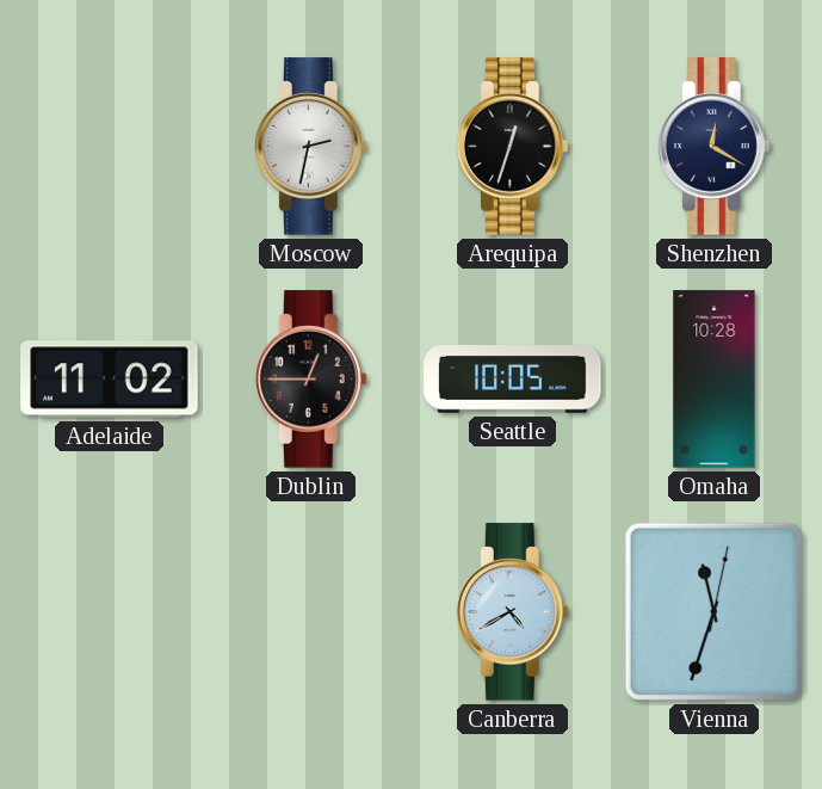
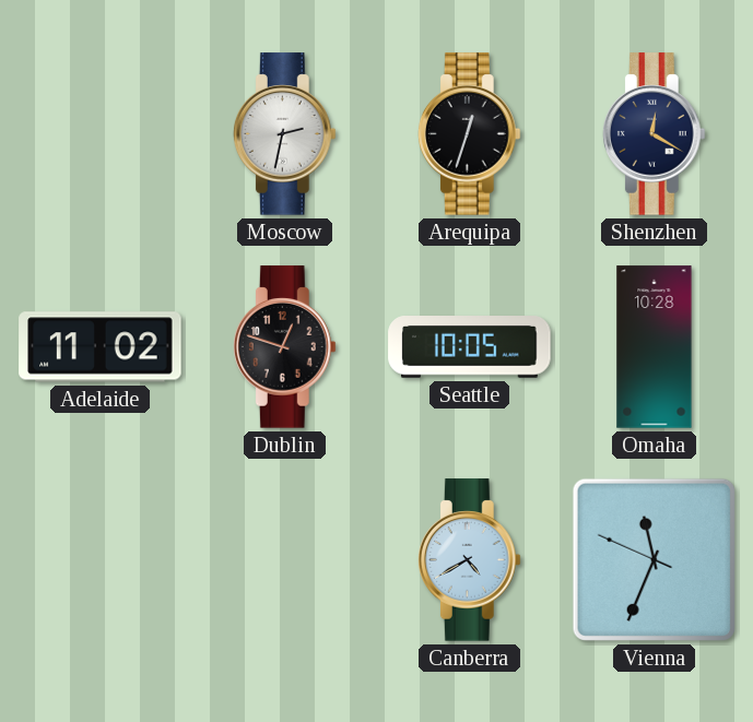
Dublin: 12:45 -> 12:48
Vienna: 11:33:02 -> 11:33:49
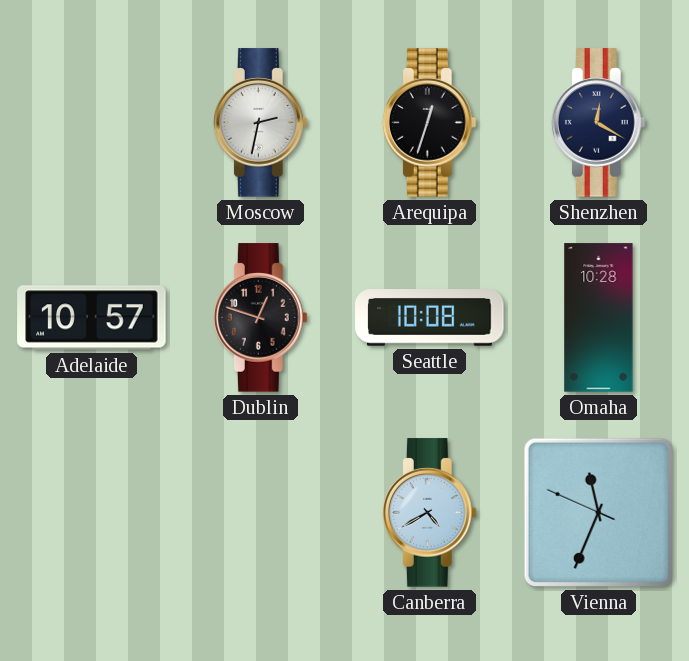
Adelaide: 11:02 -> 10:57
Seattle: 10:05 -> 10:08
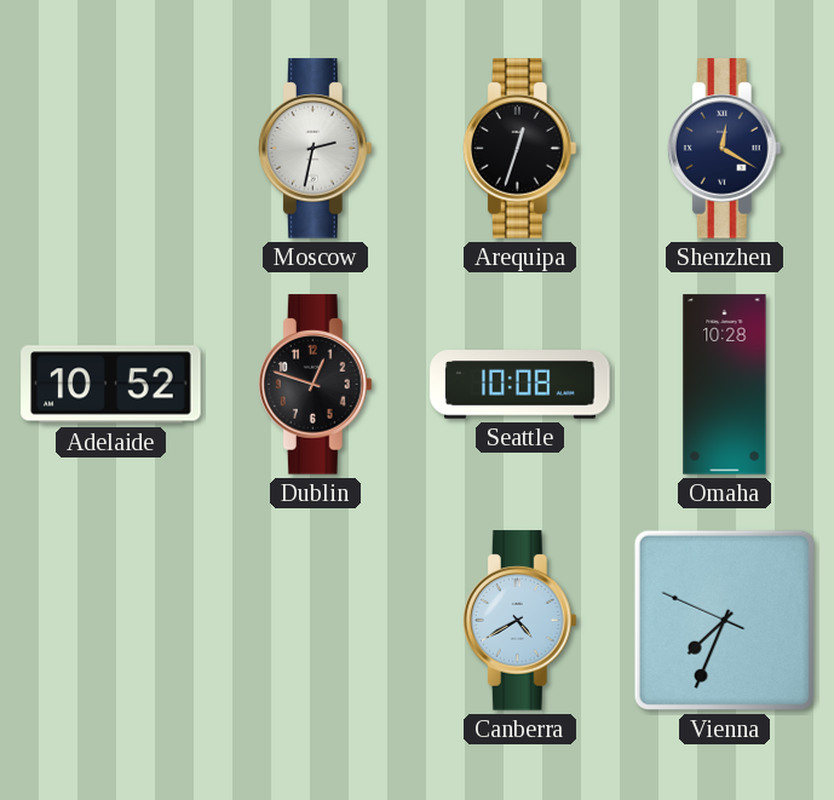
Adelaide: 10:57 -> 10:52
Vienna: 11:33 -> 7:33
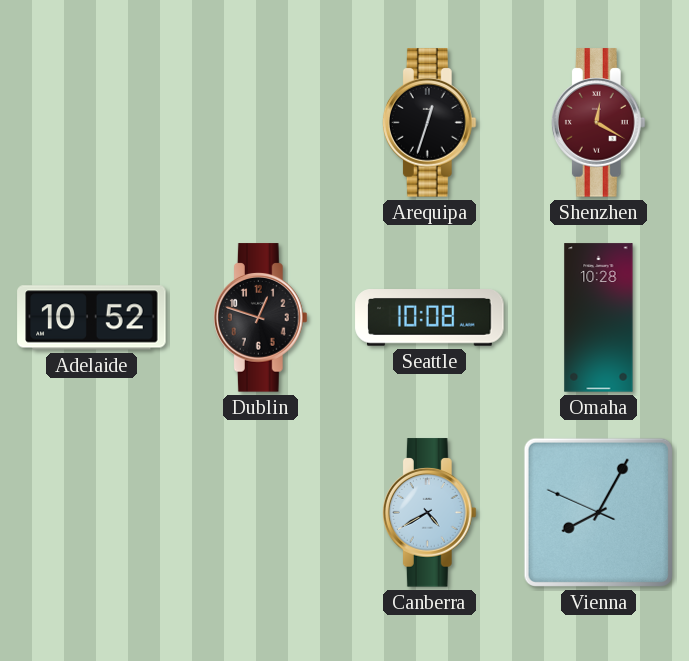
Moscow: 2:32 -> none
Shenzhen dial: navy -> burgundy
Vienna: 7:33 -> 8:04
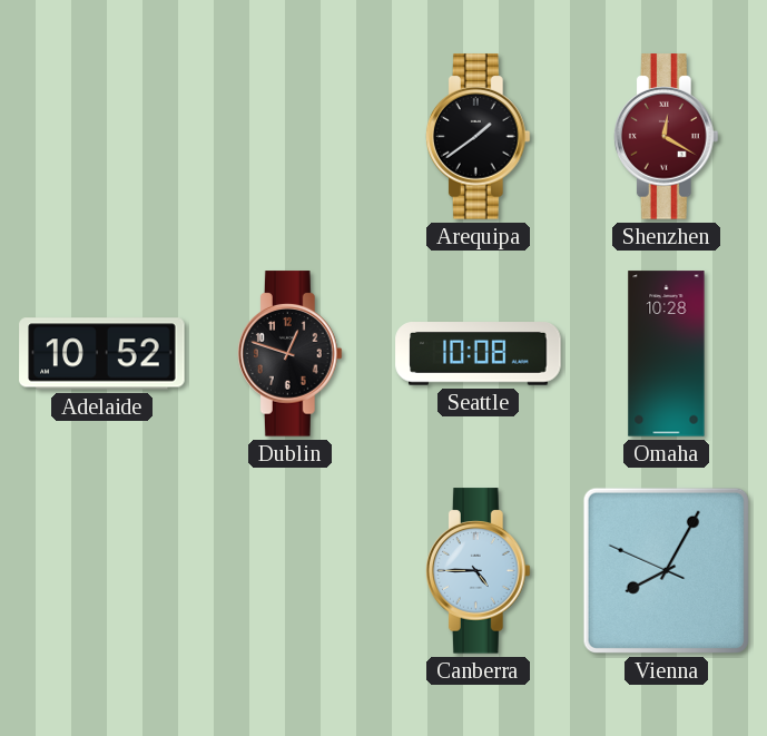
Arequipa: 12:33 -> 1:39
Canberra: 4:40 -> 4:45
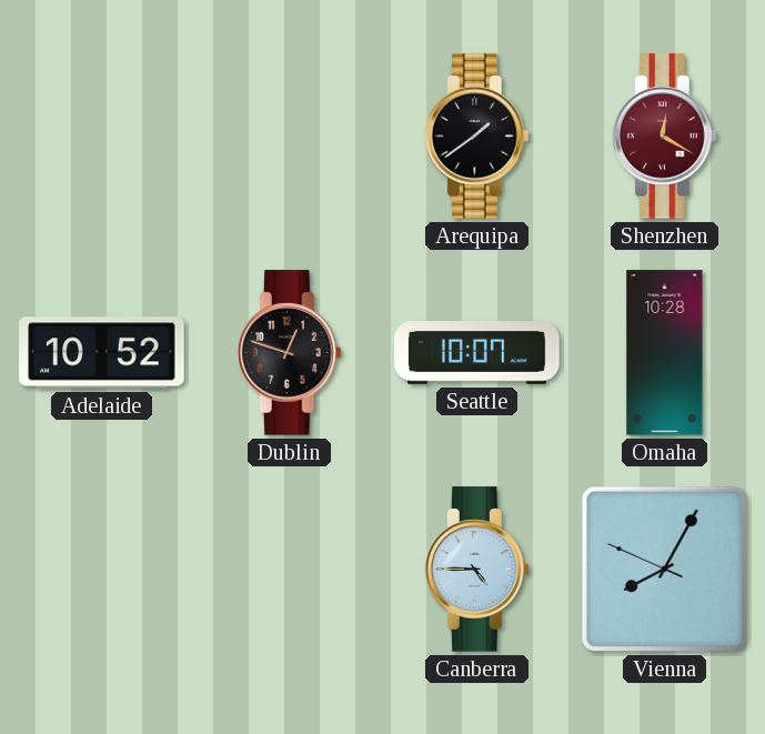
Seattle: 10:08 -> 10:07
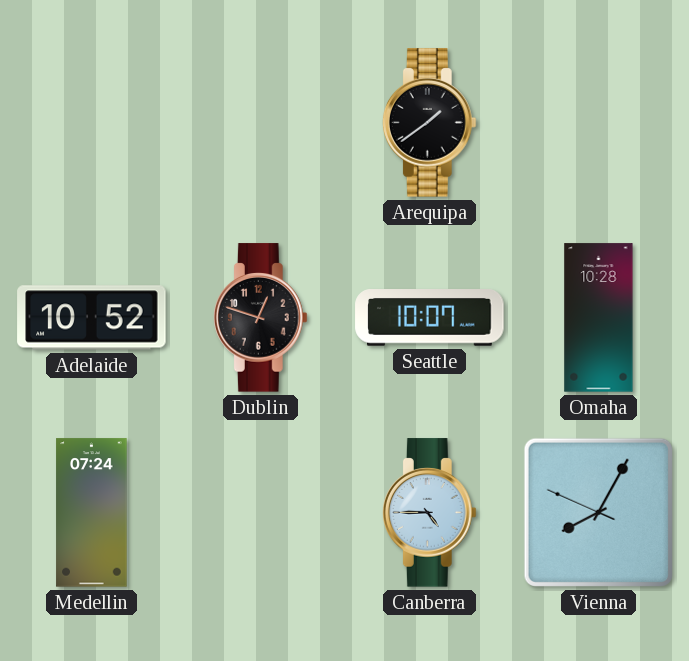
Shenzhen: 12:20 -> none
Medellin: none -> 07:24
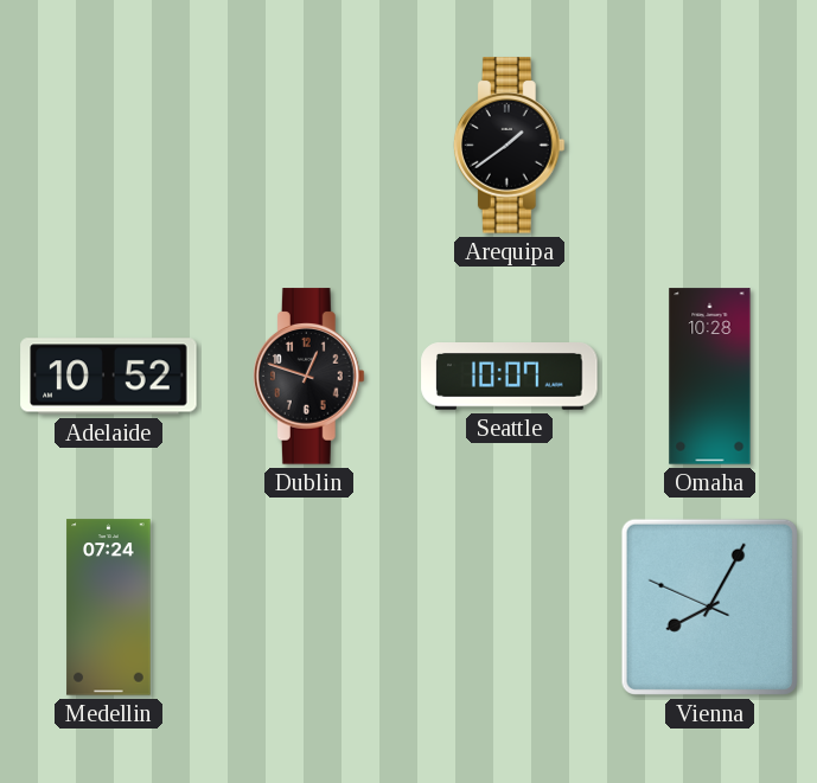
Canberra: 4:45 -> none
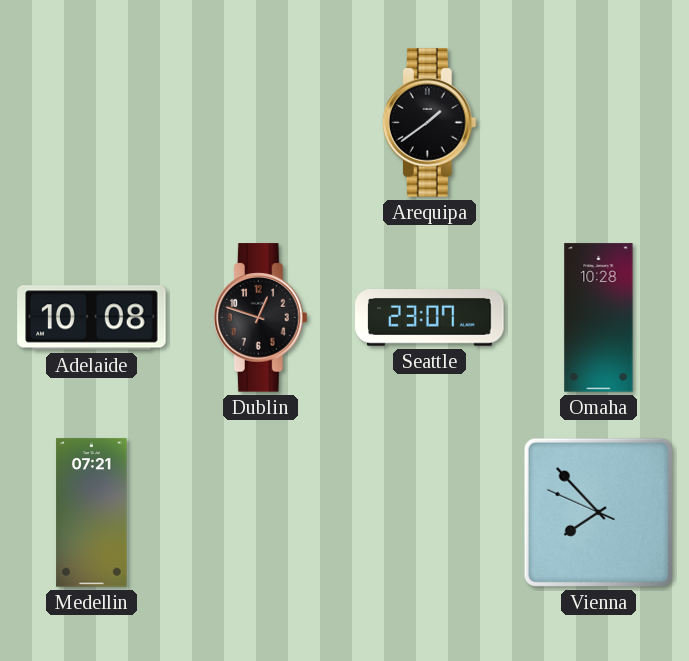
Adelaide: 10:52 -> 10:08
Seattle: 10:07 -> 23:07
Medellin: 07:24 -> 07:21
Vienna: 8:04 -> 7:52
